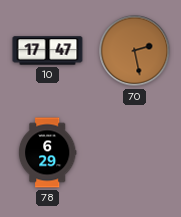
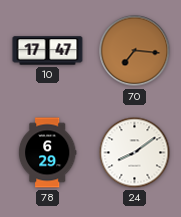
70: 2:28 -> 7:16
24: none -> 8:09
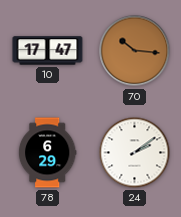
70: 7:16 -> 10:16
24: 8:09 -> 2:09
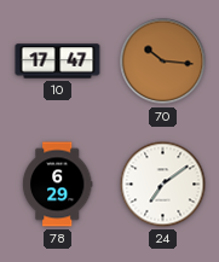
24: 2:09 -> 7:09
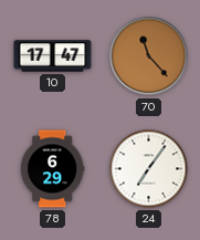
70: 10:16 -> 11:23
24: 7:09 -> 7:06
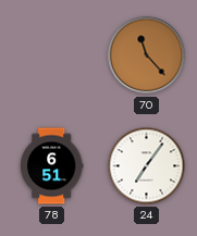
10: 17:47 -> none
78: 6:29 -> 6:51
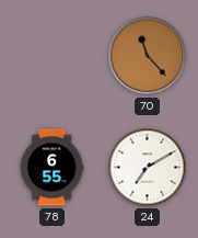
78: 6:51 -> 6:55
24: 7:06 -> 7:10
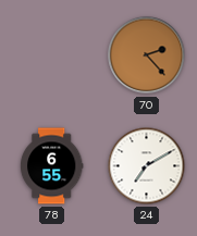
70: 11:23 -> 2:23
